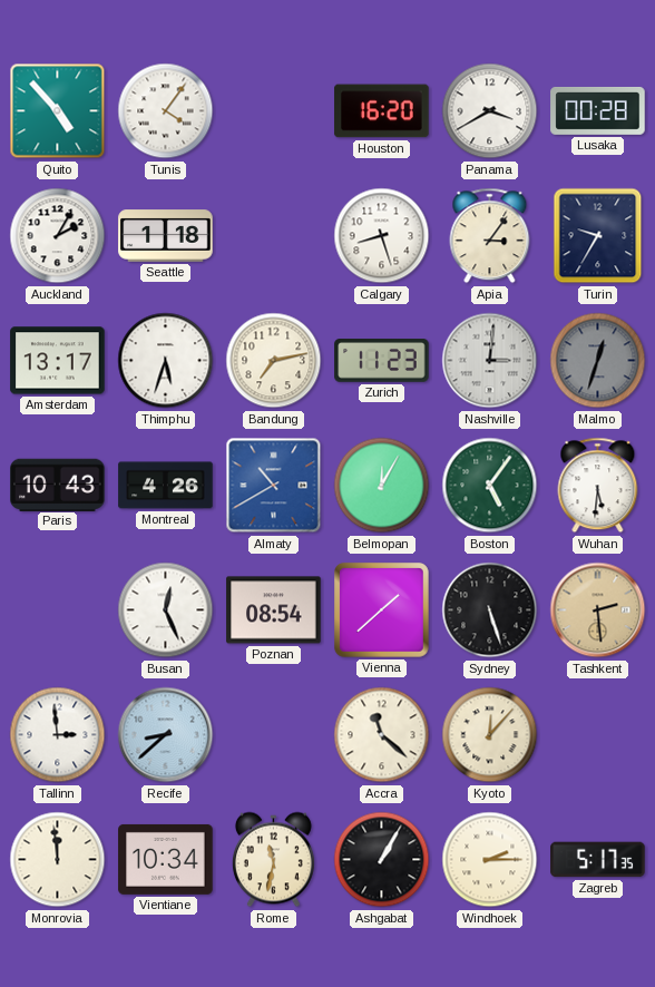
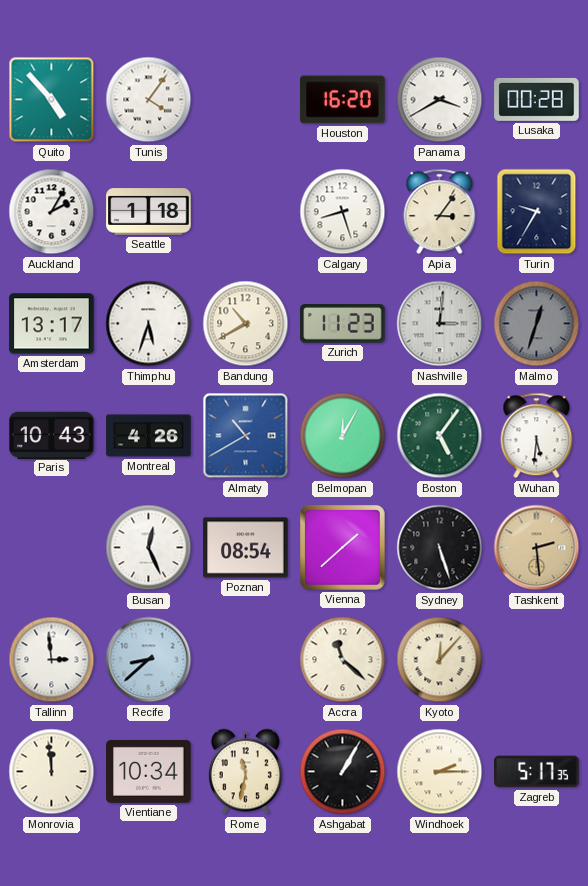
Bandung: 7:13 -> 10:40
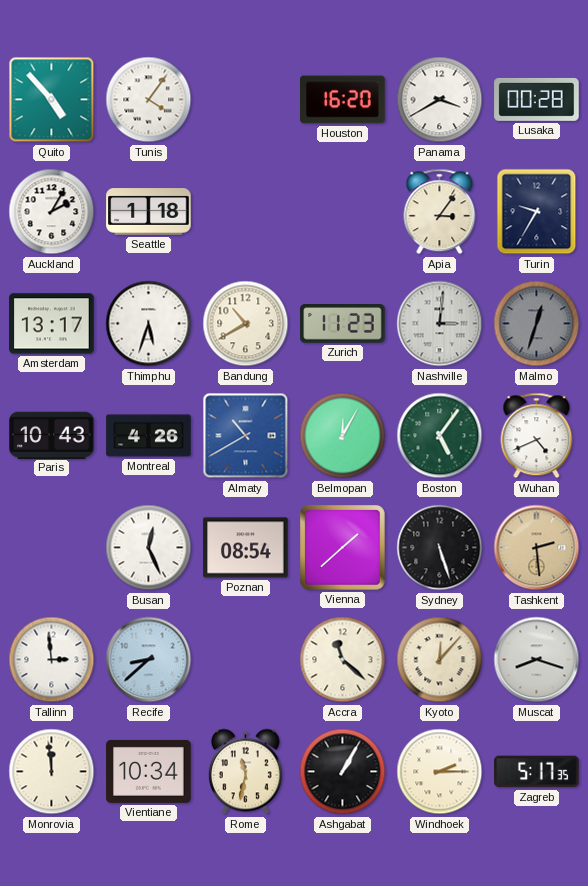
Calgary: 8:27 -> none
Wuhan: 5:31 -> 4:41
Muscat: none -> 8:18
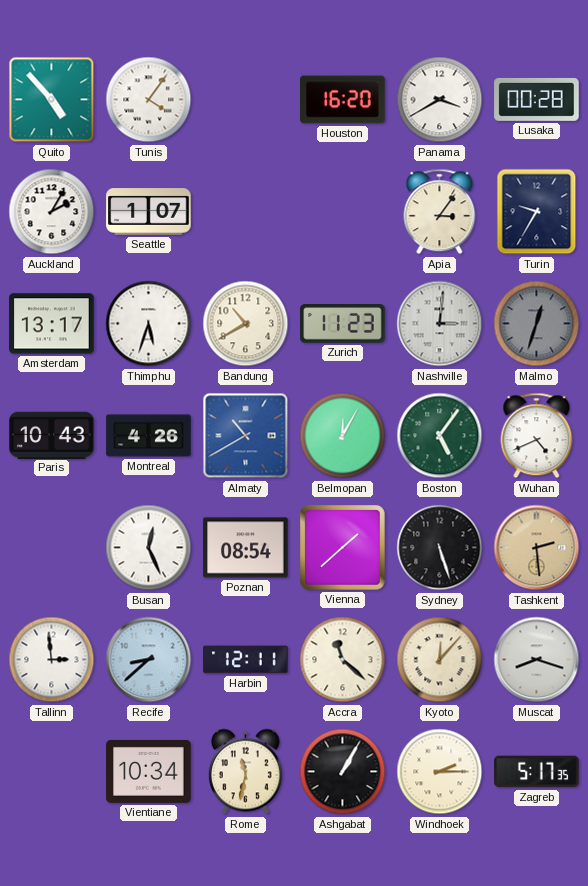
Seattle: 1:18 -> 1:07
Harbin: none -> 12:11
Monrovia: 11:59 -> none
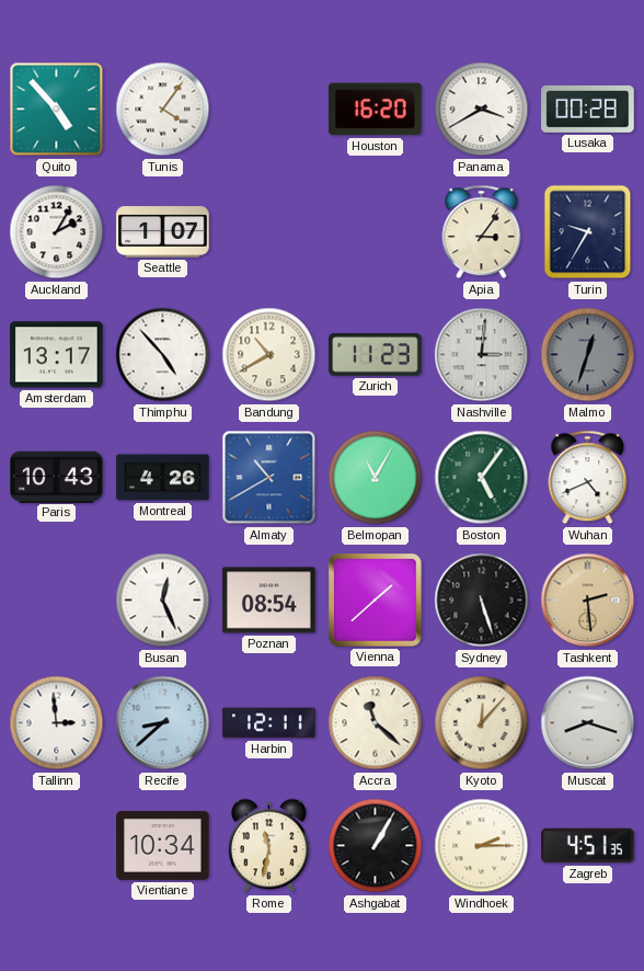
Thimphu: 5:33 -> 4:53
Belmopan: 12:05 -> 11:05
Zagreb: 5:17 -> 4:51
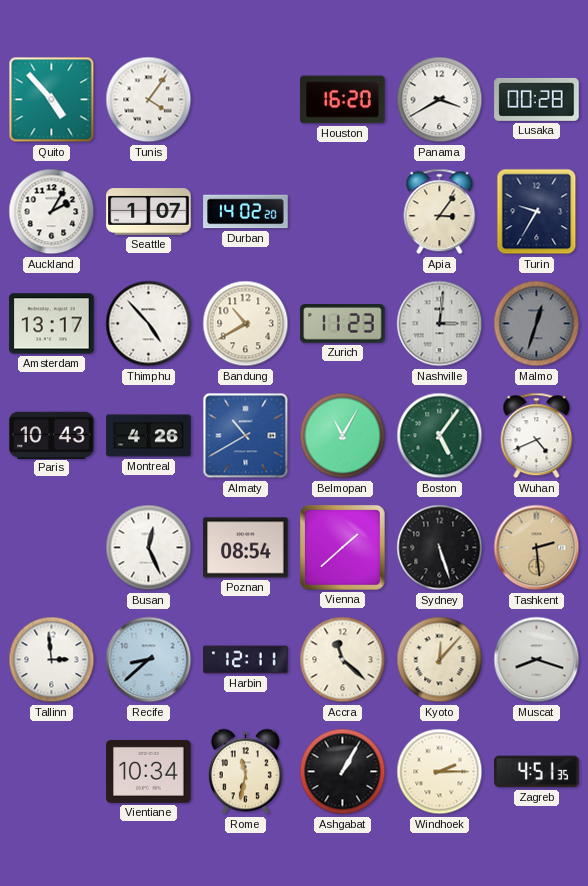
Durban: none -> 14:02
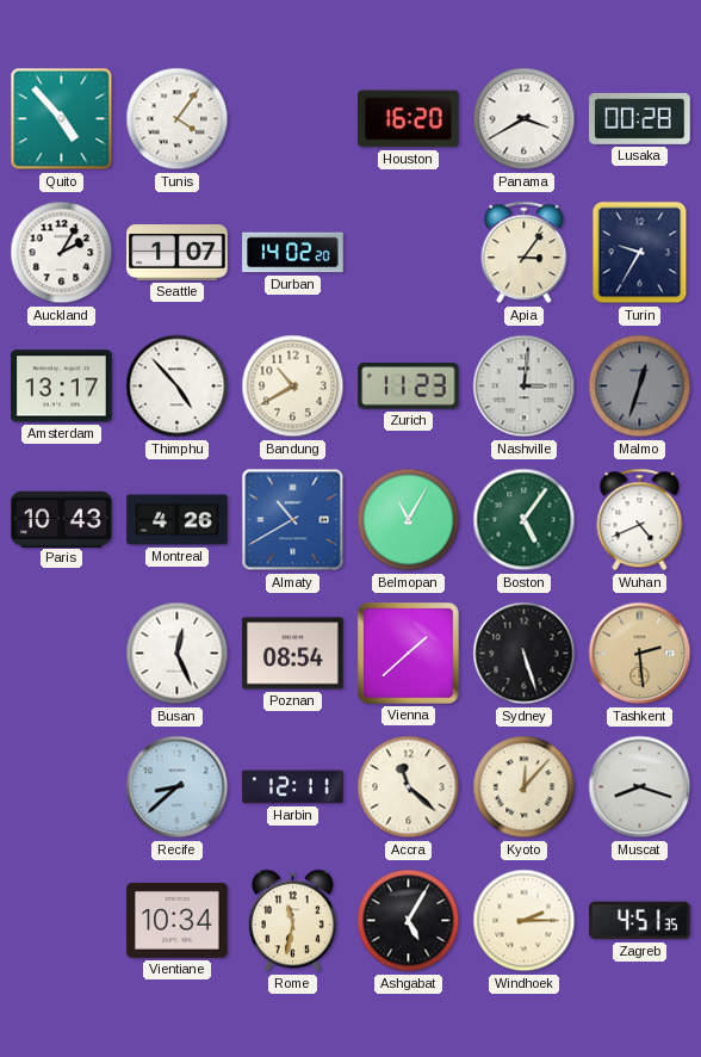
Tallinn: 2:59 -> none
Ashgabat: 1:05 -> 5:05
